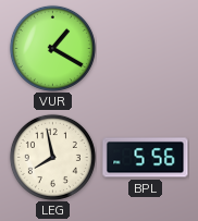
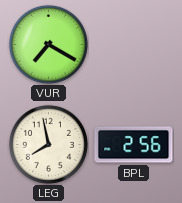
VUR: 1:20 -> 7:20
BPL: 5:56 -> 2:56
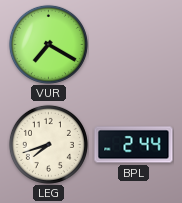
LEG: 7:58 -> 7:42
BPL: 2:56 -> 2:44
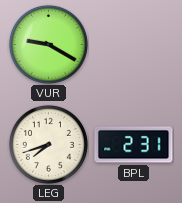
VUR: 7:20 -> 9:20
BPL: 2:44 -> 2:31
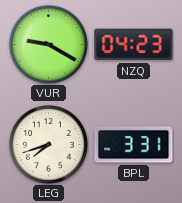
NZQ: none -> 04:23
BPL: 2:31 -> 3:31
